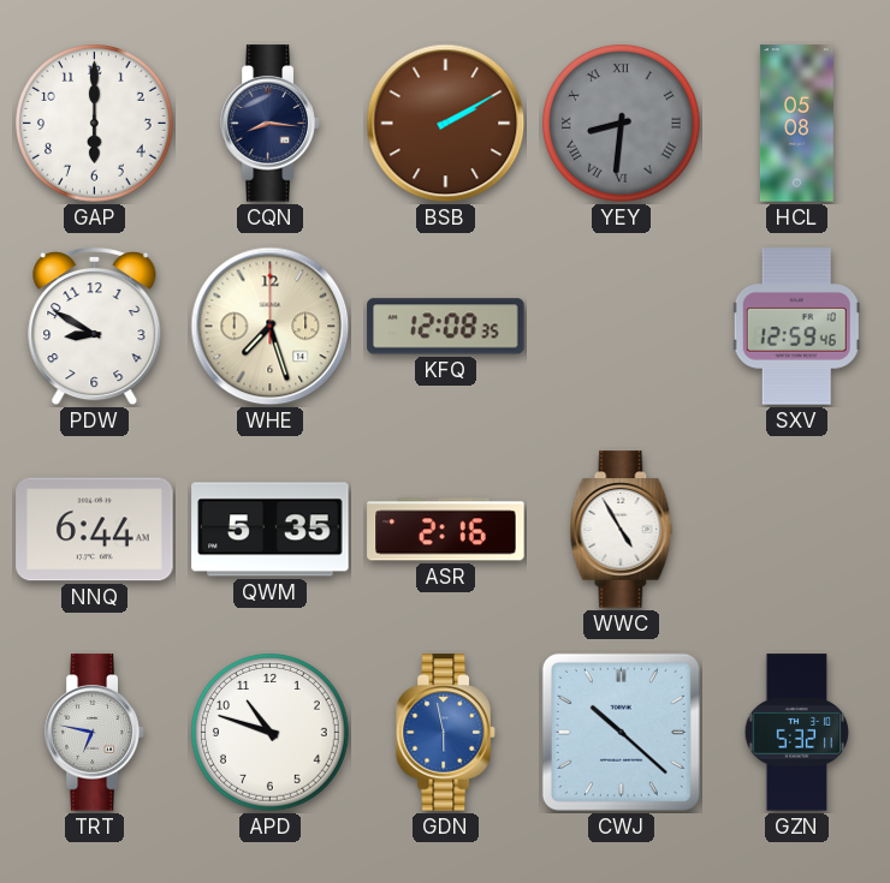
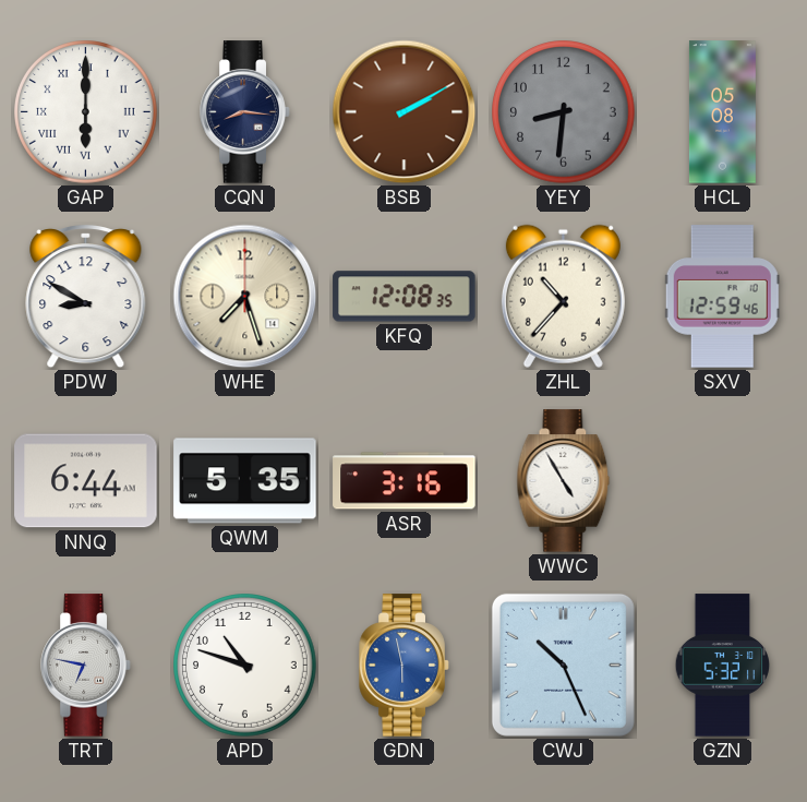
GAP numerals: Arabic -> Roman
YEY numerals: Roman -> Arabic
ZHL: none -> 10:37
ASR: 2:16 -> 3:16
CWJ: 10:22 -> 10:26
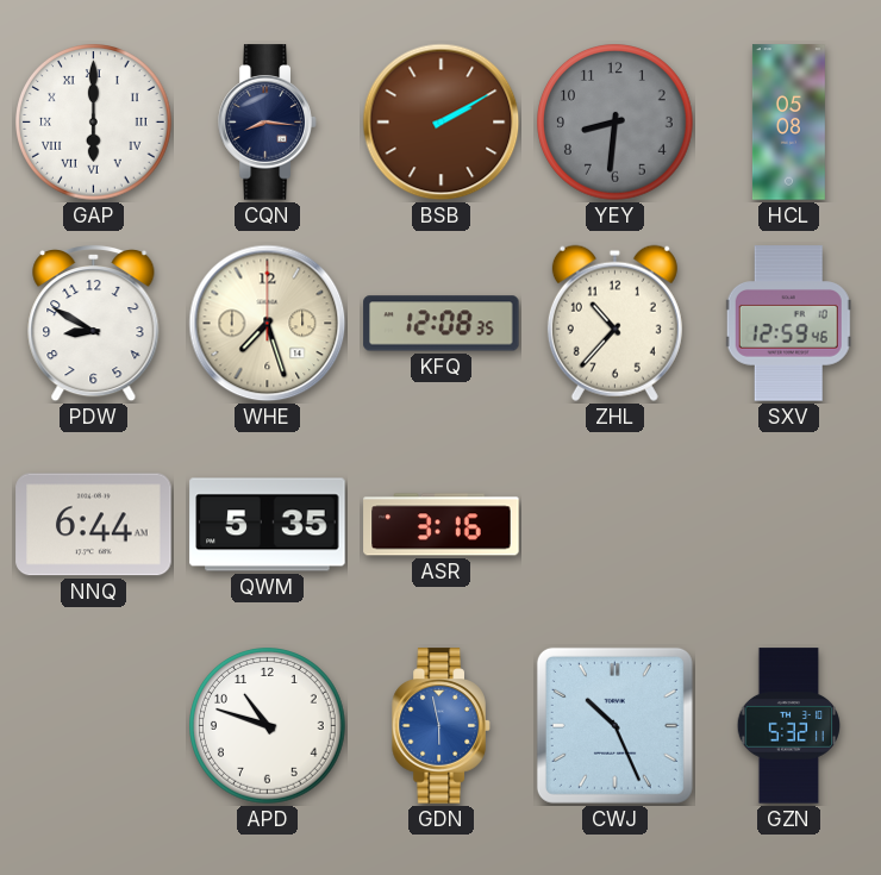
WWC: 4:55 -> none
TRT: 6:47 -> none
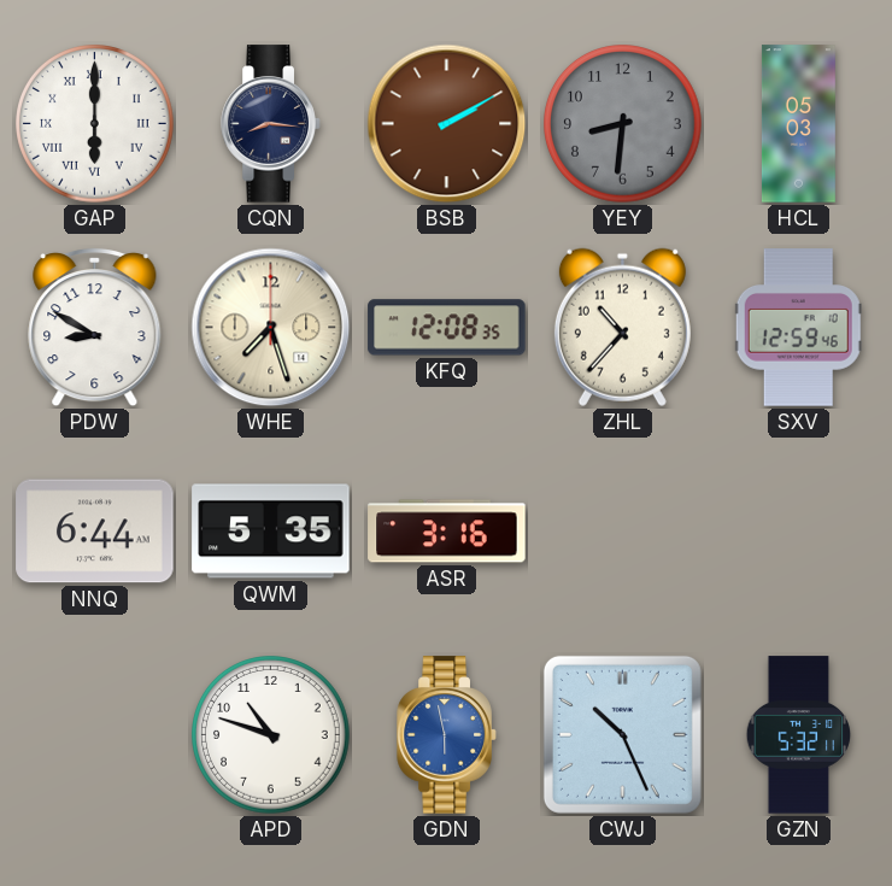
HCL: 05:08 -> 05:03
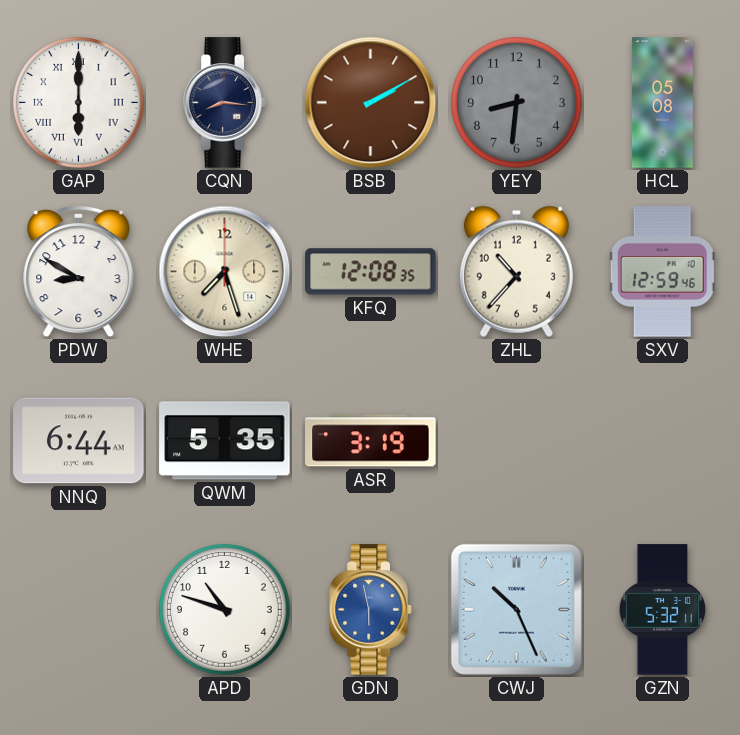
HCL: 05:03 -> 05:08
ASR: 3:16 -> 3:19
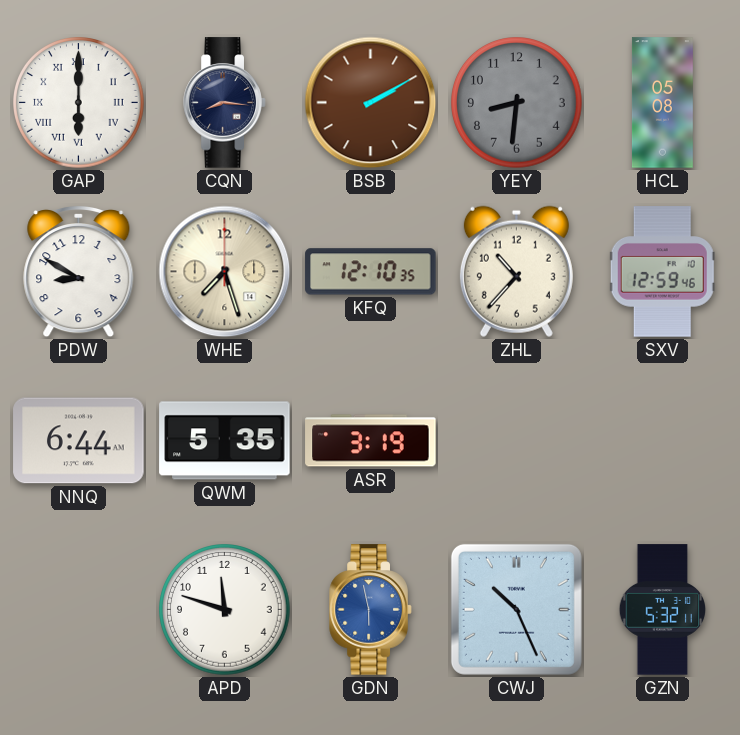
KFQ: 12:08 -> 12:10
APD: 10:48 -> 11:48
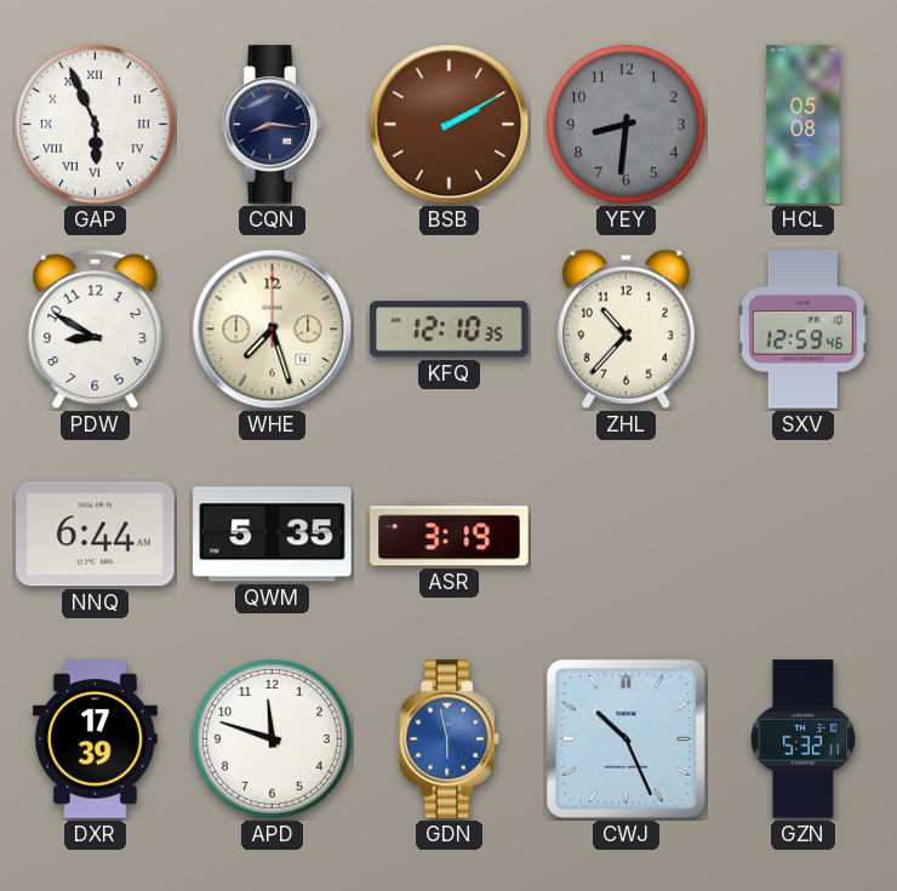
GAP: 6:00 -> 5:56
DXR: none -> 17:39
